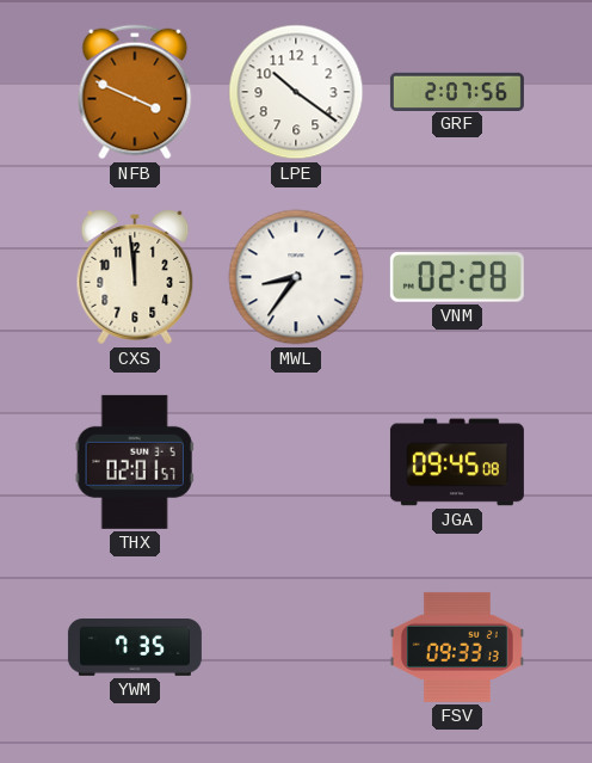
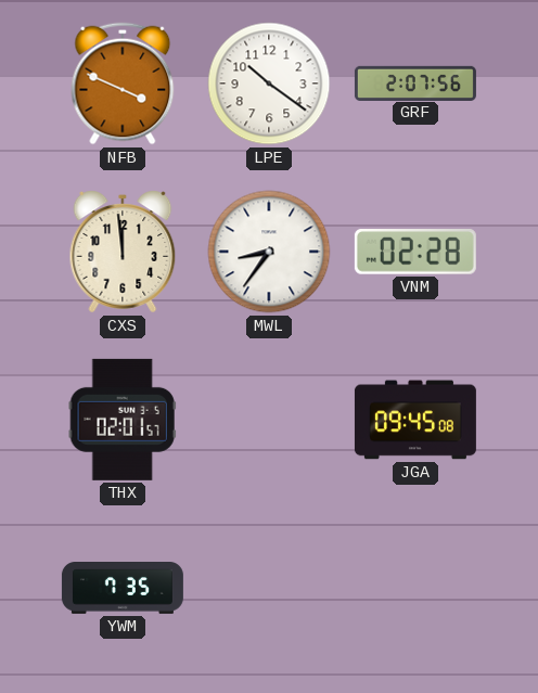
FSV: 09:33 -> none
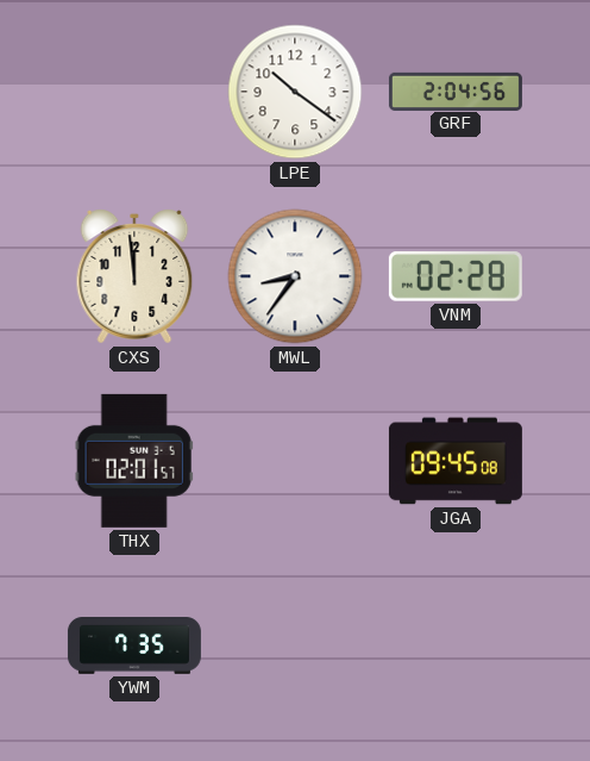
NFB: 3:49 -> none
GRF: 2:07 -> 2:04
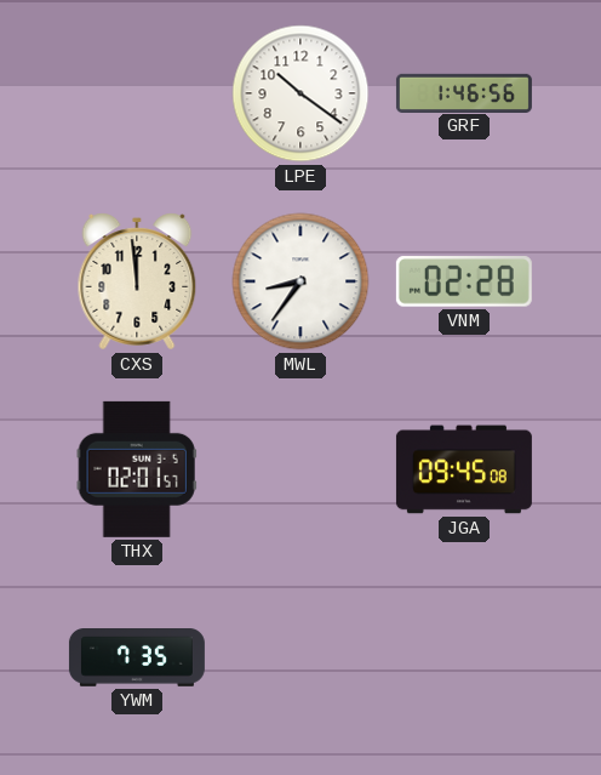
GRF: 2:04 -> 1:46
